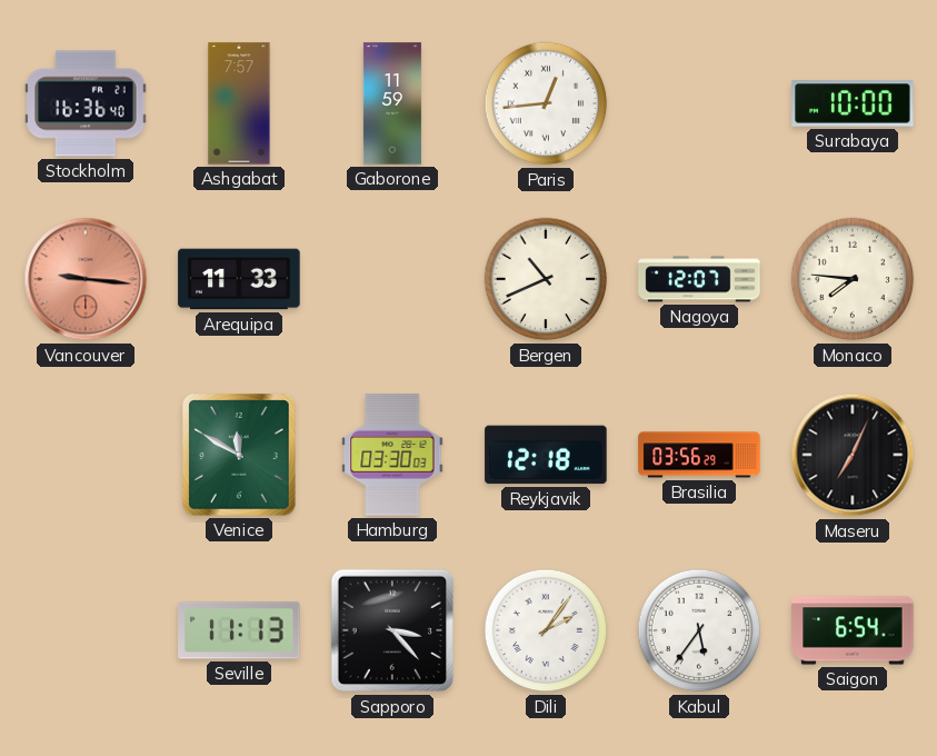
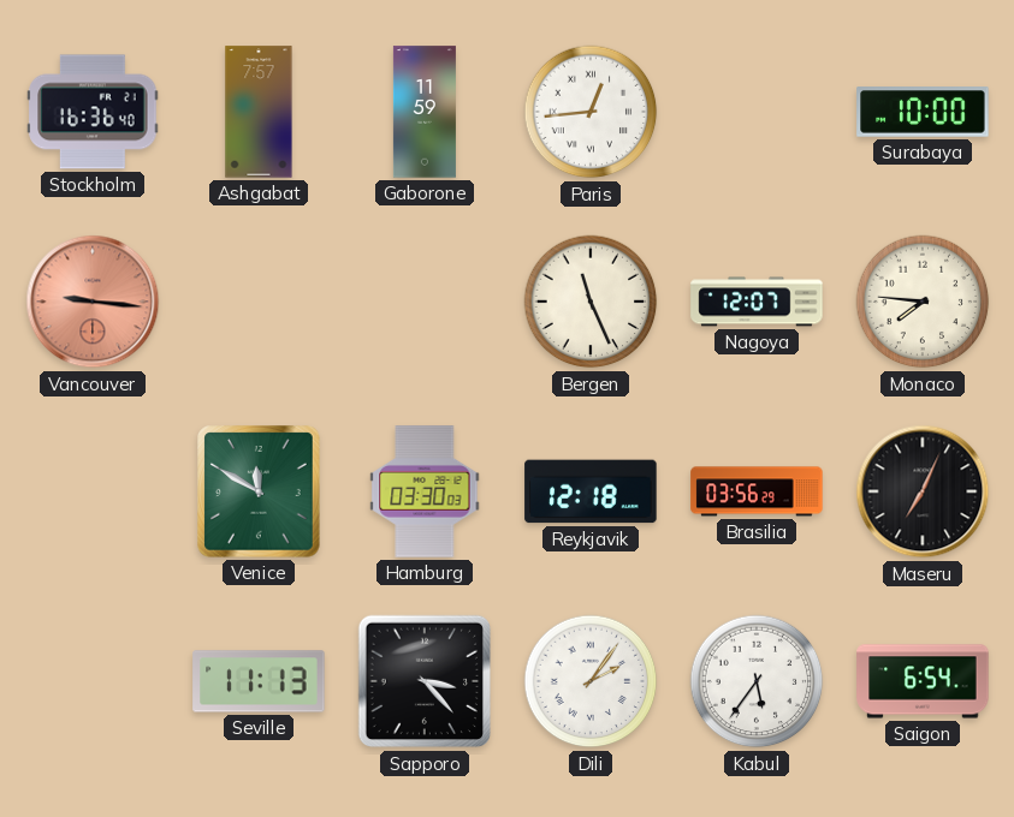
Arequipa: 11:33 -> none
Bergen: 10:41 -> 11:26
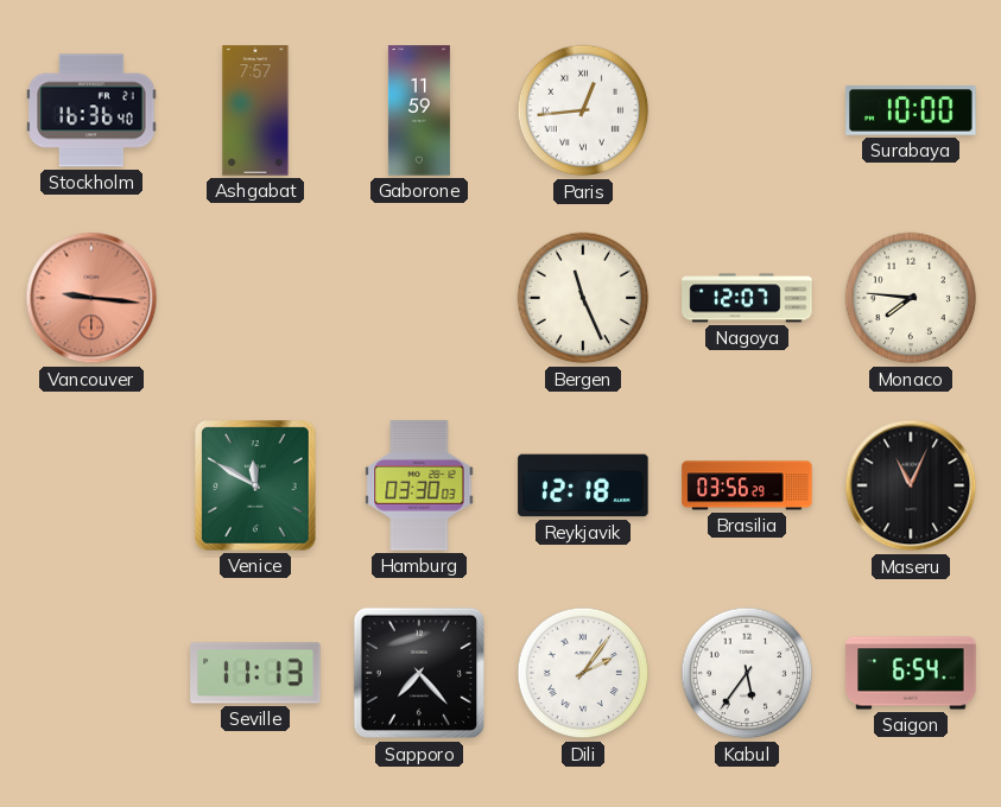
Maseru: 7:04 -> 11:04
Sapporo: 3:23 -> 7:23
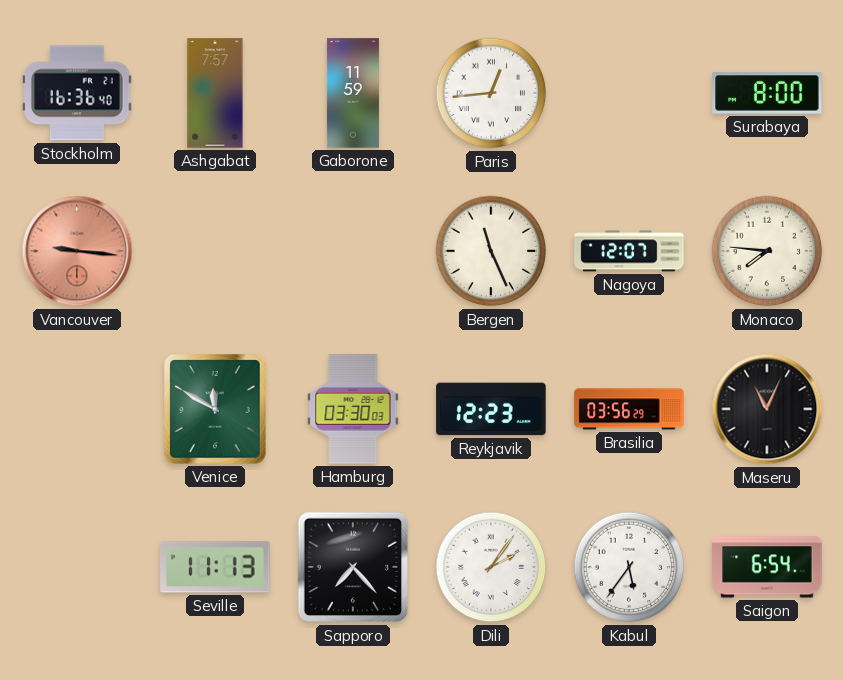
Surabaya: 10:00 -> 8:00
Reykjavik: 12:18 -> 12:23
